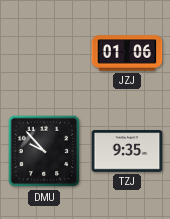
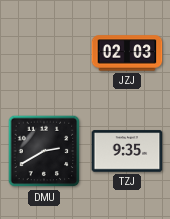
JZJ: 01:06 -> 02:03
DMU: 9:53 -> 2:40
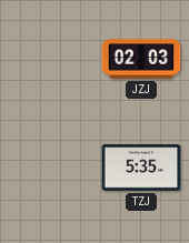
DMU: 2:40 -> none
TZJ: 9:35 -> 5:35
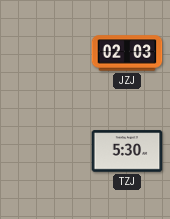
TZJ: 5:35 -> 5:30
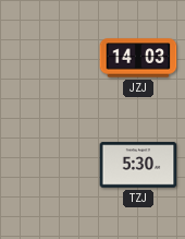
JZJ: 02:03 -> 14:03
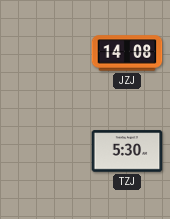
JZJ: 14:03 -> 14:08
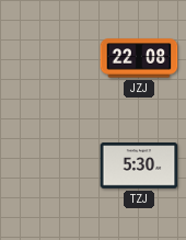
JZJ: 14:08 -> 22:08
